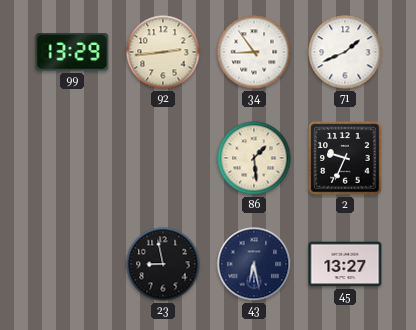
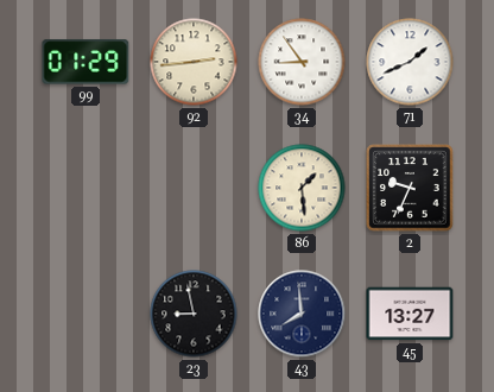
99: 13:29 -> 01:29
43: 6:28 -> 7:59
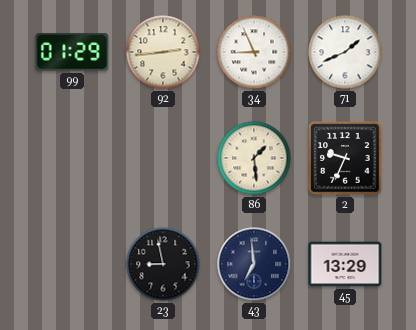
34: 8:54 -> 8:56
43: 7:59 -> 6:59
45: 13:27 -> 13:29
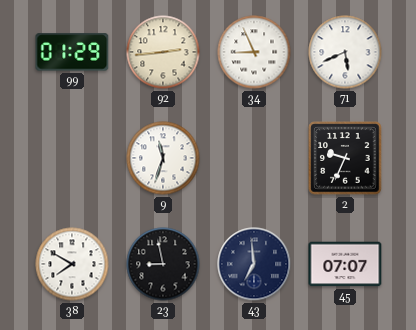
71: 1:41 -> 5:41
9: none -> 11:33
86: 1:29 -> none
38: none -> 7:50
45: 13:29 -> 07:07
